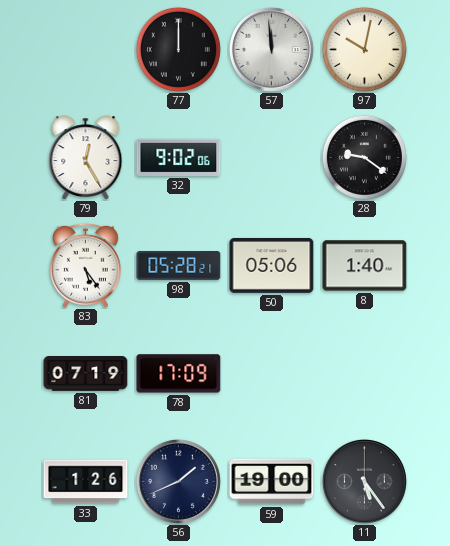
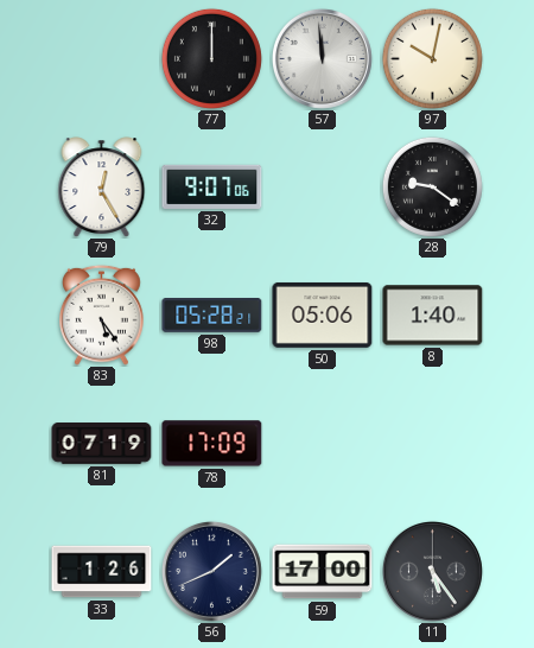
32: 9:02 -> 9:07
59: 19:00 -> 17:00
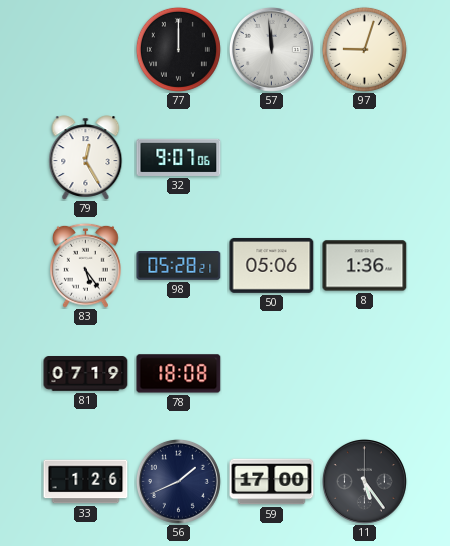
97: 10:02 -> 9:03
28: 9:21 -> none
8: 1:40 -> 1:36
78: 17:09 -> 18:08
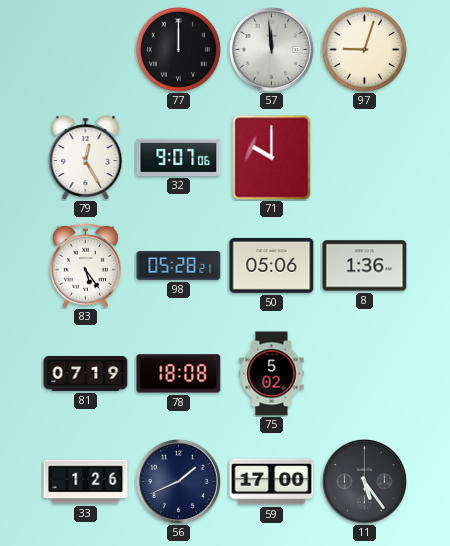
71: none -> 10:00
75: none -> 5:02
